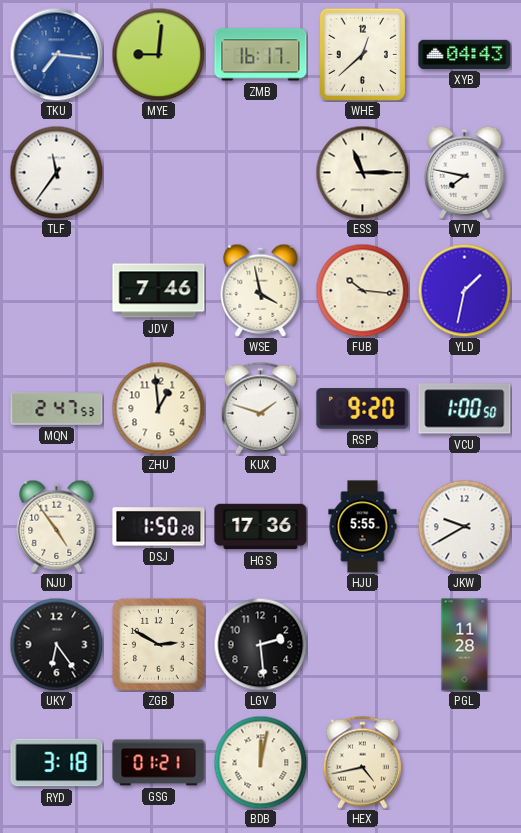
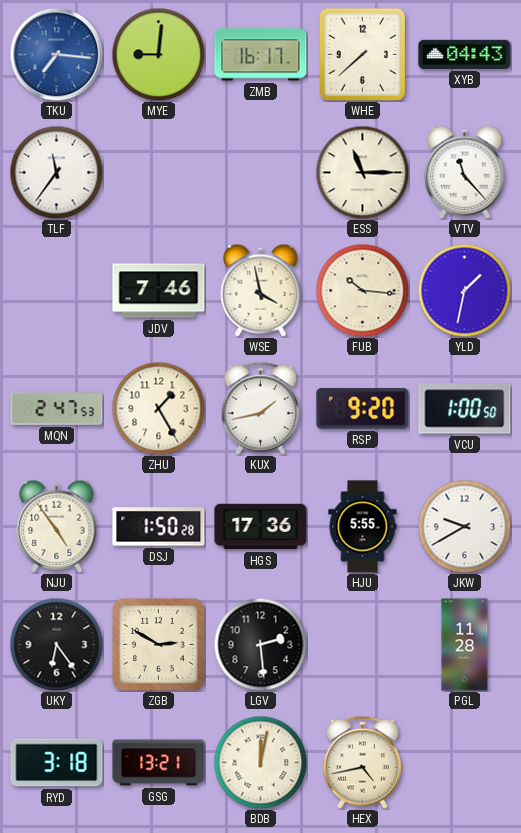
WHE: 12:38 -> 7:38
VTV: 7:47 -> 11:23
ZHU: 12:59 -> 1:25
KUX: 1:48 -> 1:43
GSG: 01:21 -> 13:21
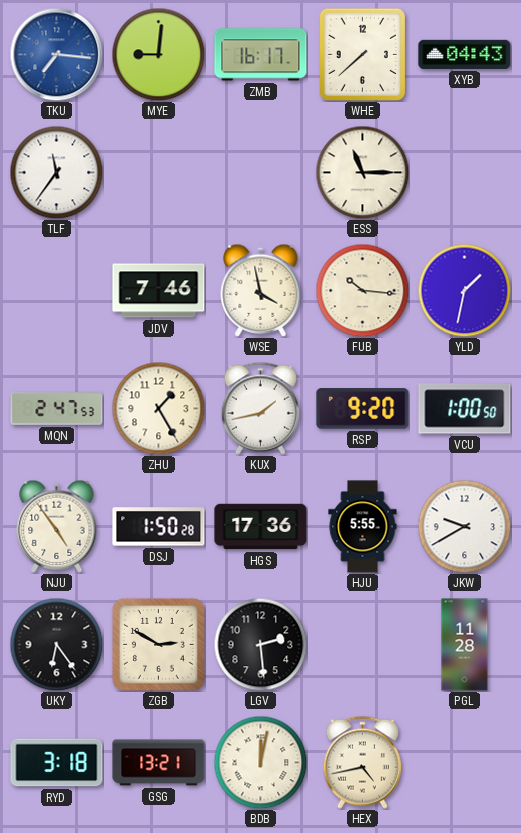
VTV: 11:23 -> none
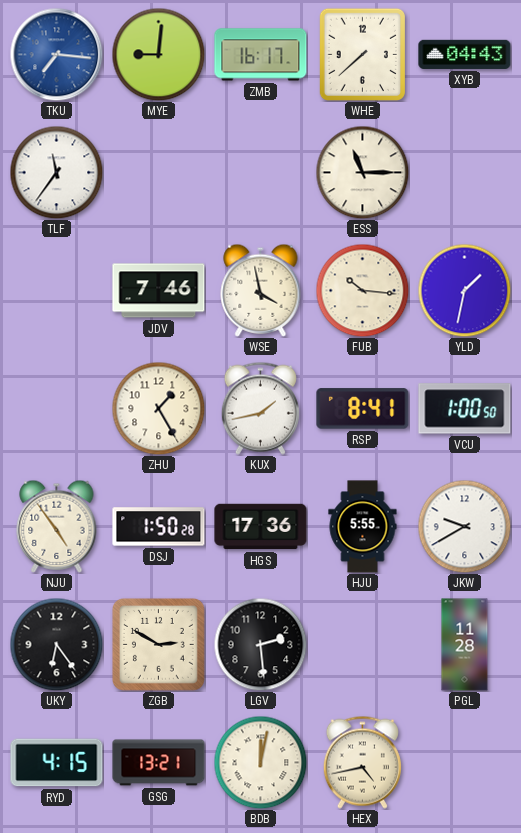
MQN: 2:47 -> none
RSP: 9:20 -> 8:41
RYD: 3:18 -> 4:15
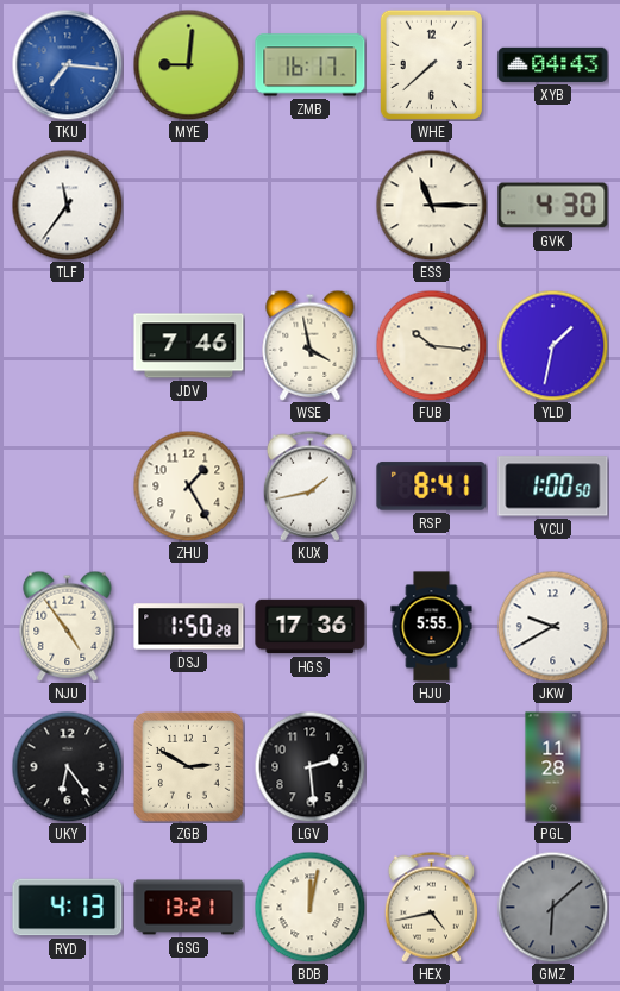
GVK: none -> 4:30
RYD: 4:15 -> 4:13
GMZ: none -> 6:08
